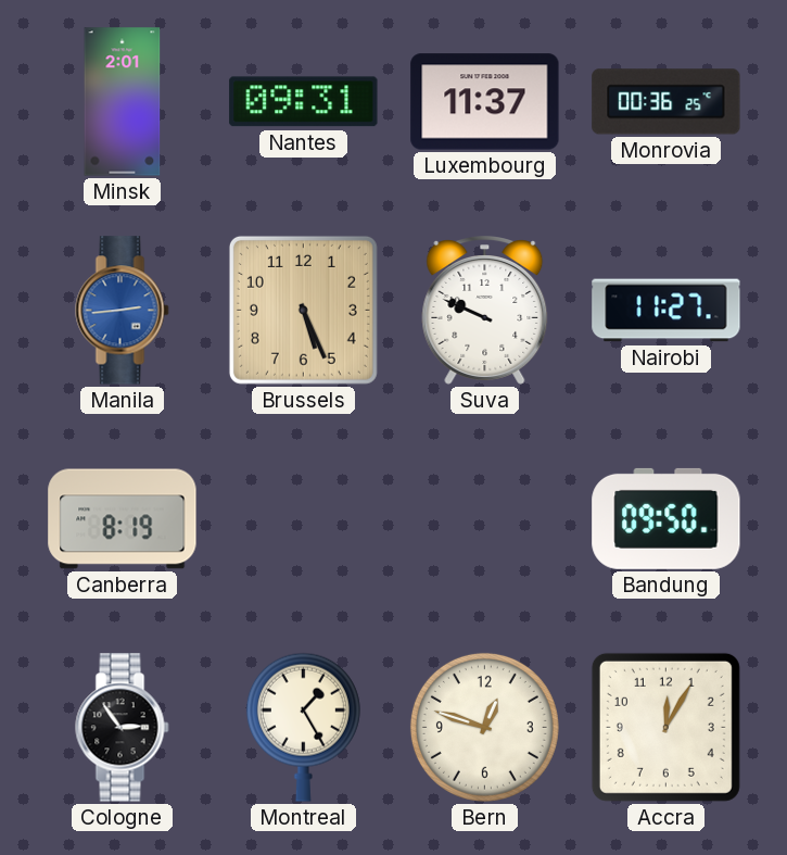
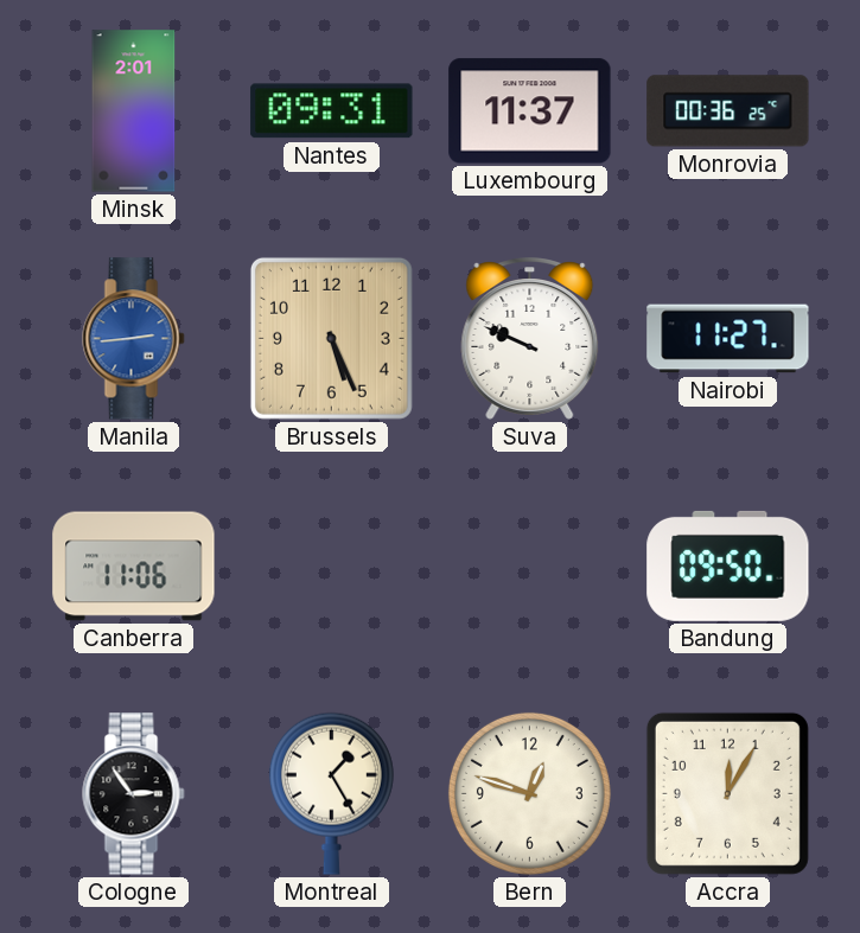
Canberra: 8:19 -> 11:06
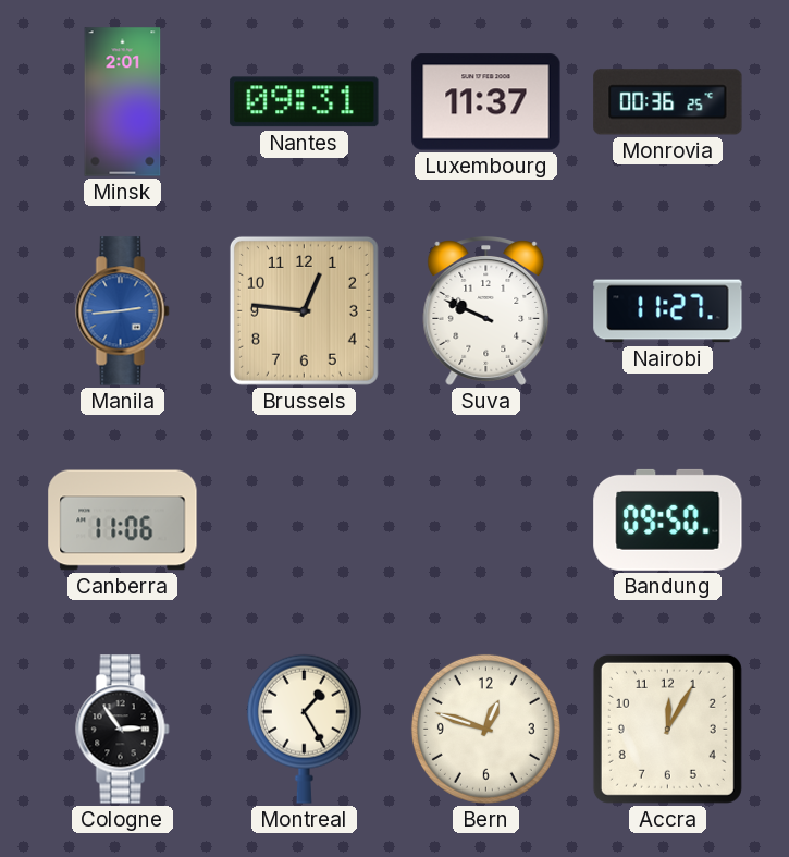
Brussels: 5:26 -> 12:46
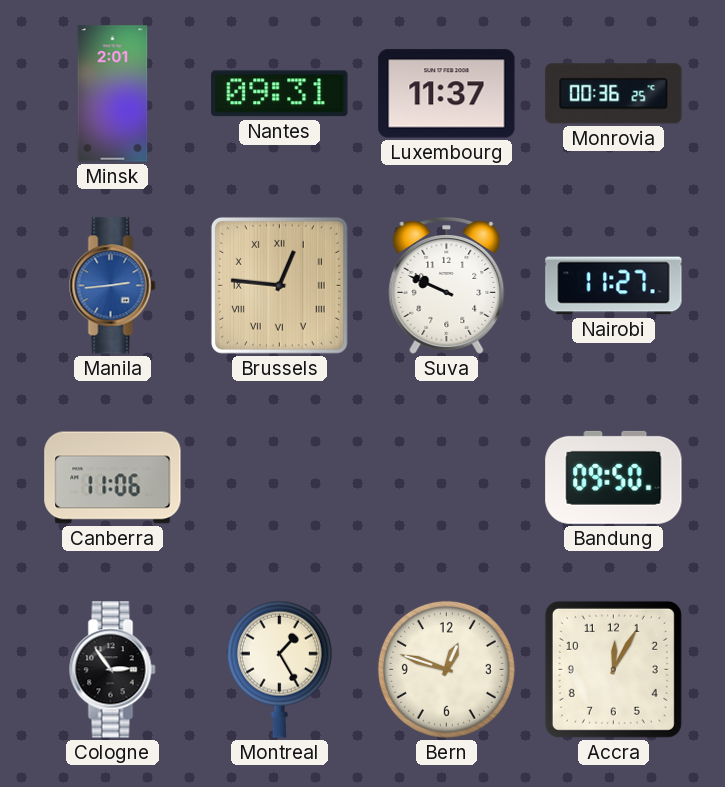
Brussels numerals: Arabic -> Roman
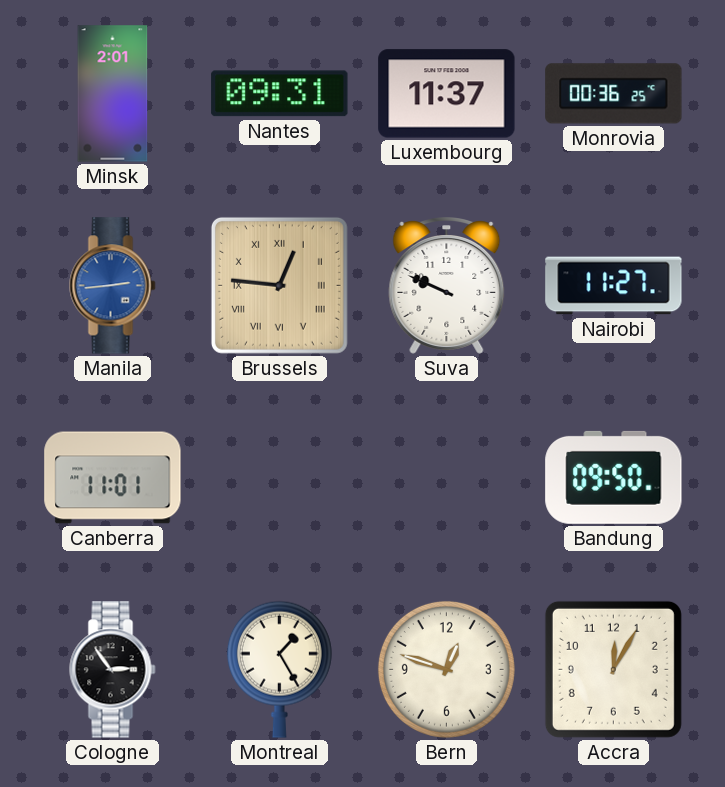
Canberra: 11:06 -> 11:01
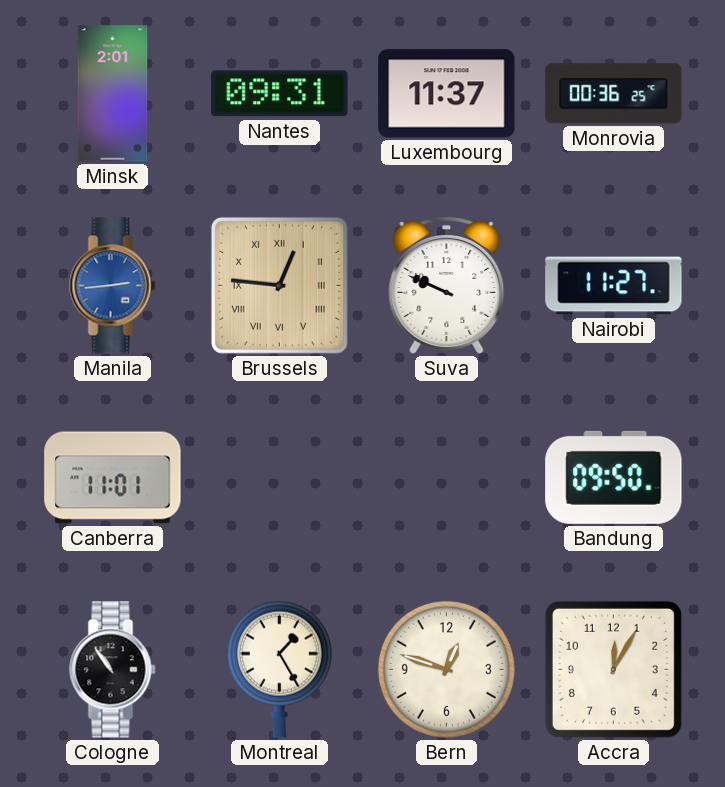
Cologne: 2:54 -> 10:54
